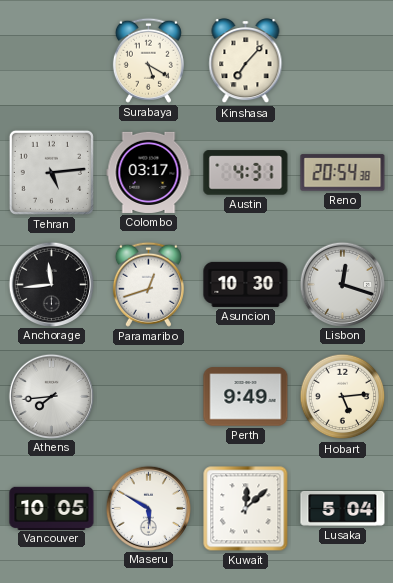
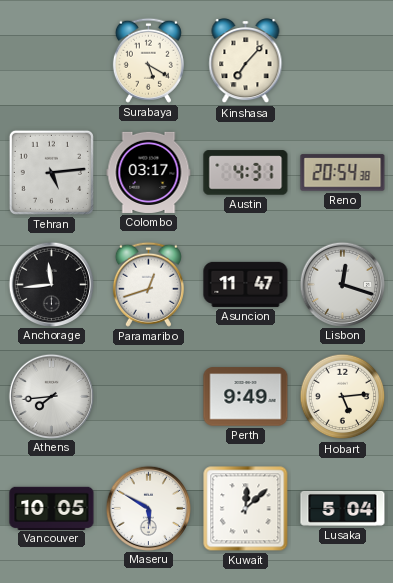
Asuncion: 10:30 -> 11:47
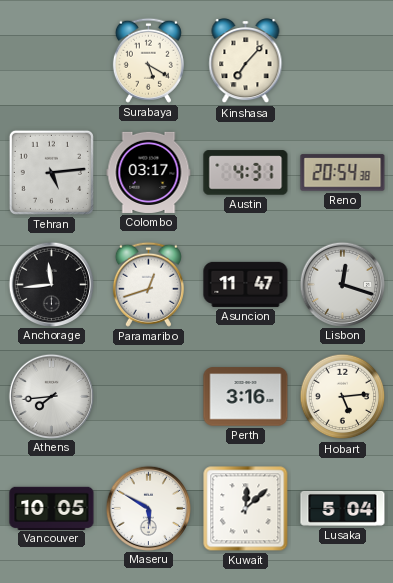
Perth: 9:49 -> 3:16
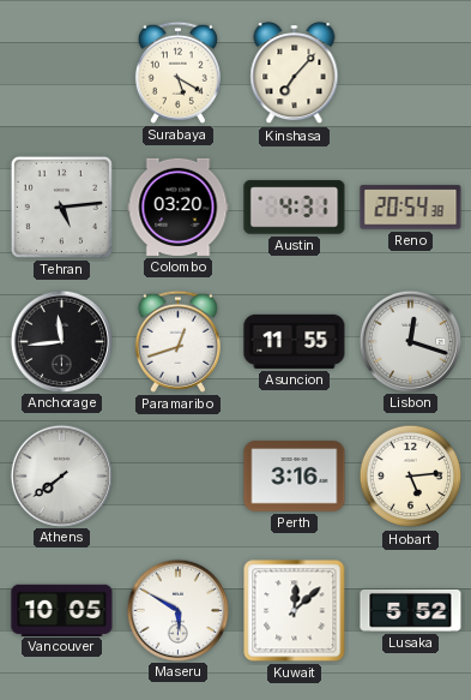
Colombo: 03:17 -> 03:20
Asuncion: 11:47 -> 11:55
Athens: 7:44 -> 7:39
Lusaka: 5:04 -> 5:52
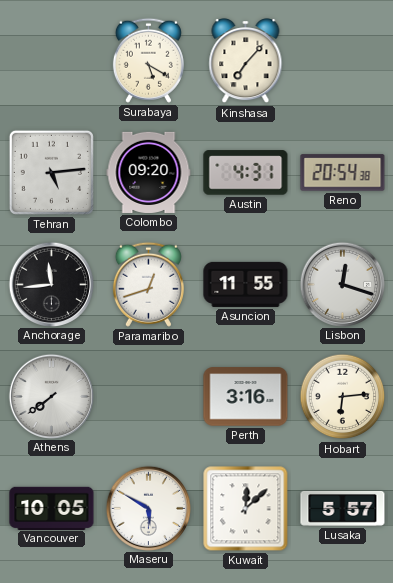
Colombo: 03:20 -> 09:20
Hobart: 5:14 -> 6:14
Lusaka: 5:52 -> 5:57
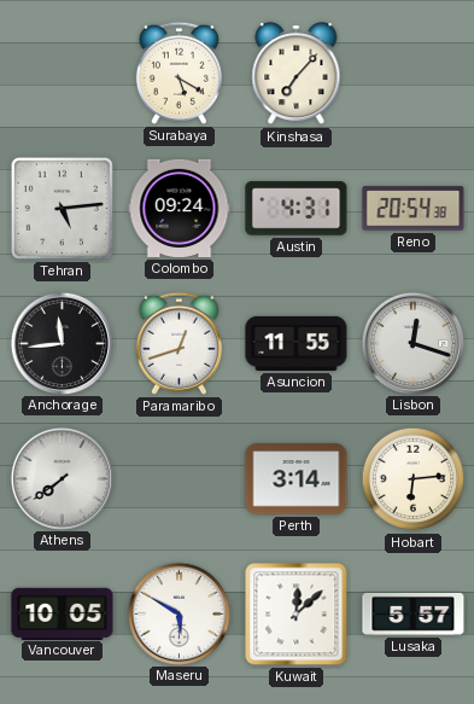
Colombo: 09:20 -> 09:24
Perth: 3:16 -> 3:14
